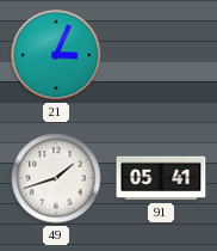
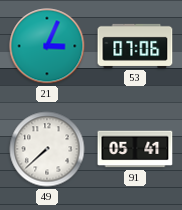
53: none -> 07:06
49: 1:42 -> 7:38
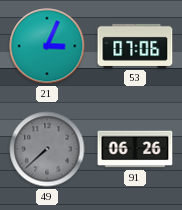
49 dial: white -> grey
91: 05:41 -> 06:26
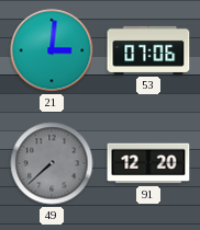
21: 3:04 -> 3:01
91: 06:26 -> 12:20
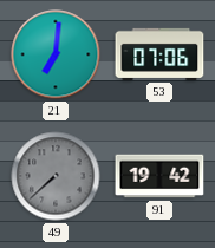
21: 3:01 -> 7:01
91: 12:20 -> 19:42
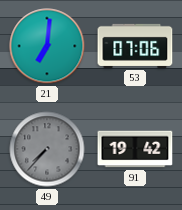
49: 7:38 -> 7:37
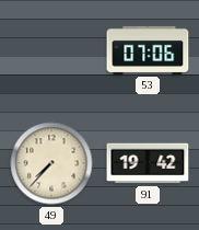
21: 7:01 -> none
49 dial: grey -> cream
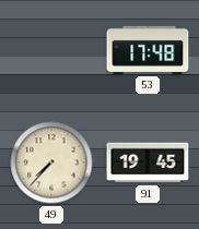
53: 07:06 -> 17:48
91: 19:42 -> 19:45
